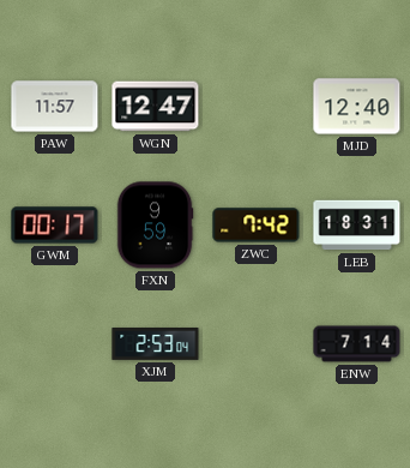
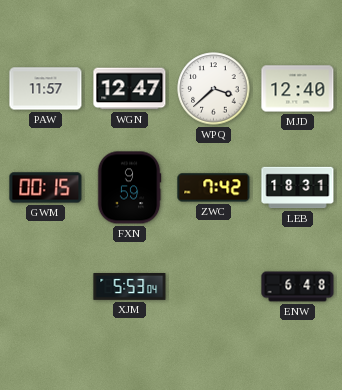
WPQ: none -> 3:38
GWM: 00:17 -> 00:15
XJM: 2:53 -> 5:53
ENW: 7:14 -> 6:48
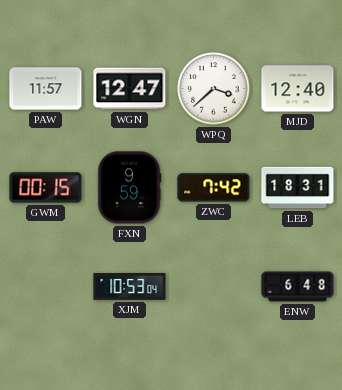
XJM: 5:53 -> 10:53
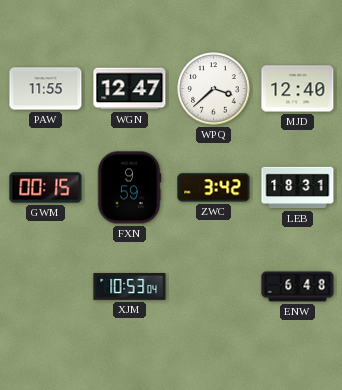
PAW: 11:57 -> 11:55
ZWC: 7:42 -> 3:42
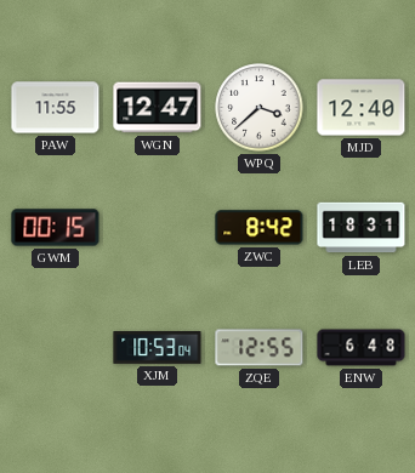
FXN: 9:59 -> none
ZWC: 3:42 -> 8:42
ZQE: none -> 12:55
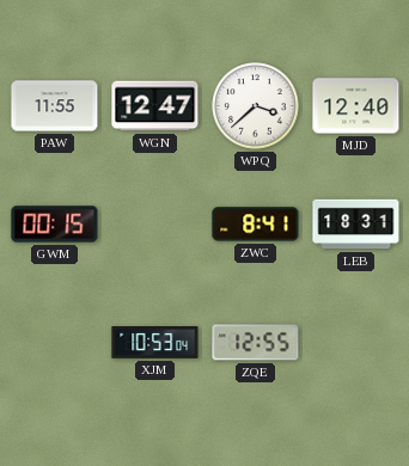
ZWC: 8:42 -> 8:41
ENW: 6:48 -> none
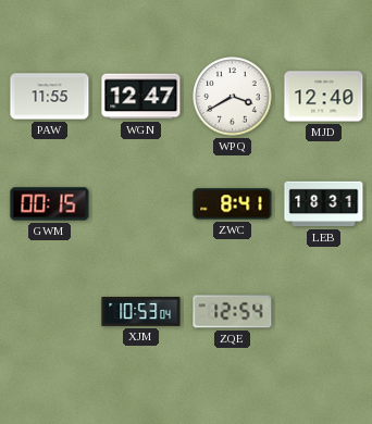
WPQ: 3:38 -> 3:40
ZQE: 12:55 -> 12:54
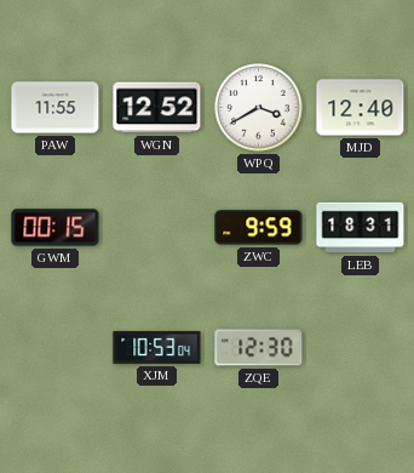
WGN: 12:47 -> 12:52
ZWC: 8:41 -> 9:59
ZQE: 12:54 -> 12:30
